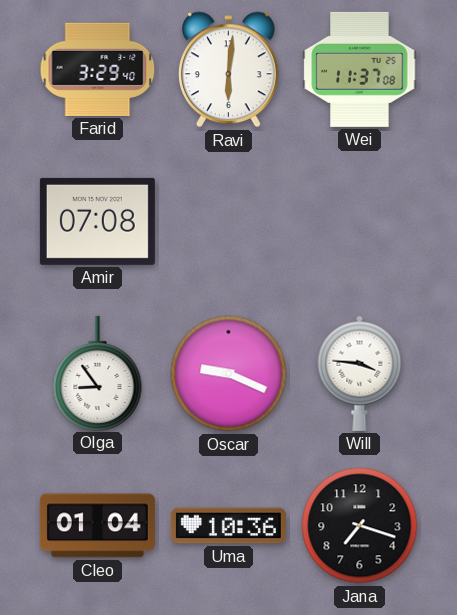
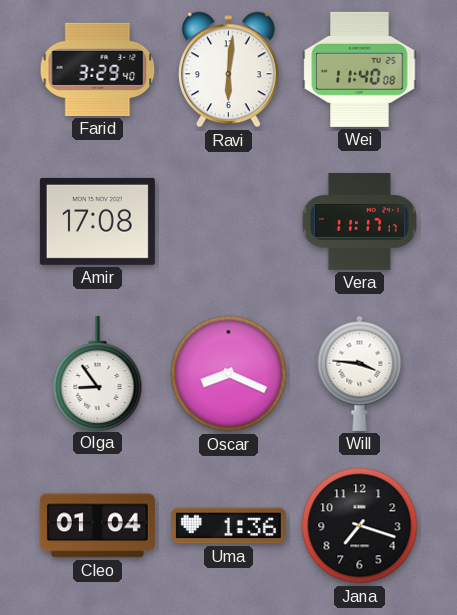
Wei: 11:37 -> 11:40
Amir: 07:08 -> 17:08
Vera: none -> 11:17
Oscar: 9:19 -> 8:19
Uma: 10:36 -> 1:36
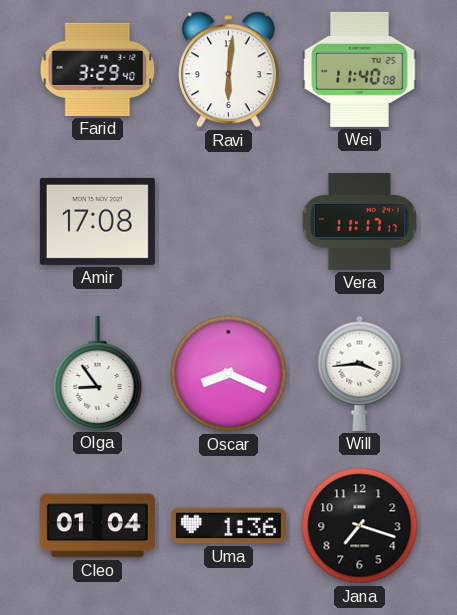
Will: 3:46 -> 3:44
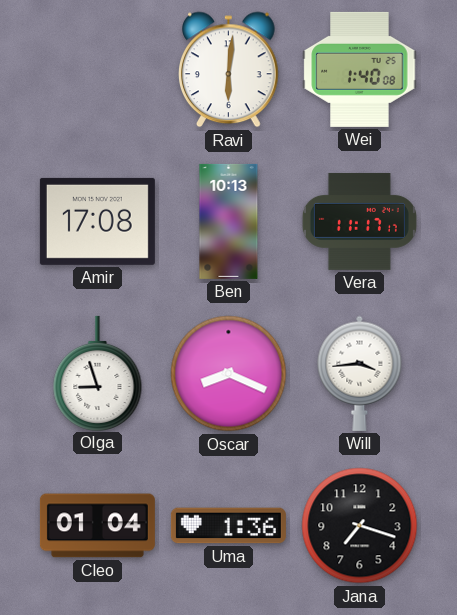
Farid: 3:29 -> none
Wei: 11:40 -> 1:40
Ben: none -> 10:13
Olga: 8:54 -> 8:57
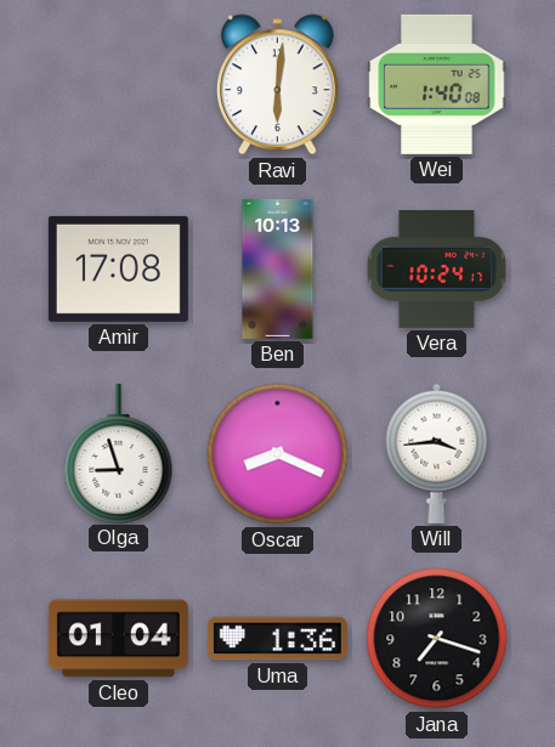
Vera: 11:17 -> 10:24
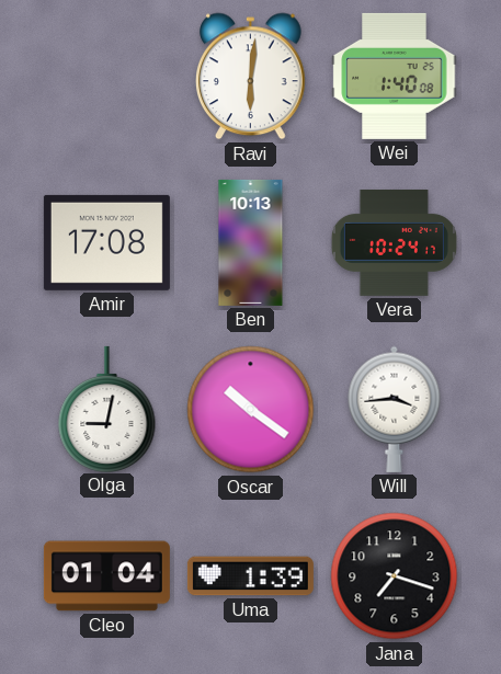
Olga: 8:57 -> 9:02
Oscar: 8:19 -> 10:21
Uma: 1:36 -> 1:39
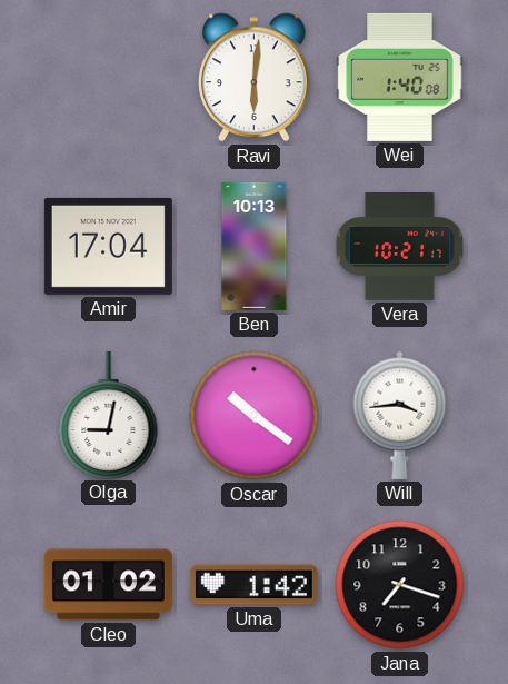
Amir: 17:08 -> 17:04
Vera: 10:24 -> 10:21
Cleo: 01:04 -> 01:02
Uma: 1:39 -> 1:42
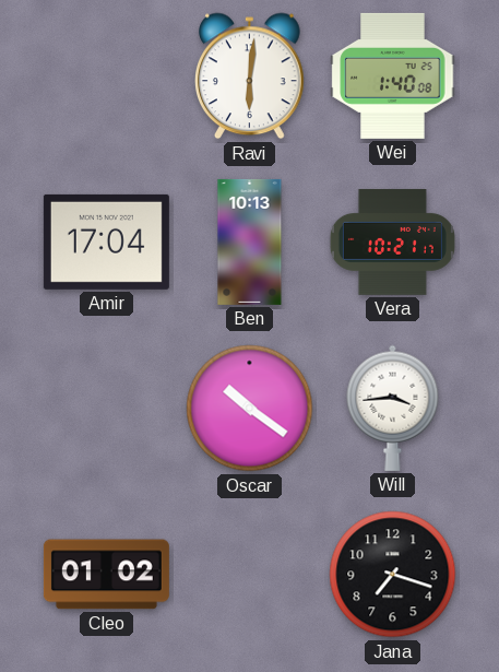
Olga: 9:02 -> none
Uma: 1:42 -> none
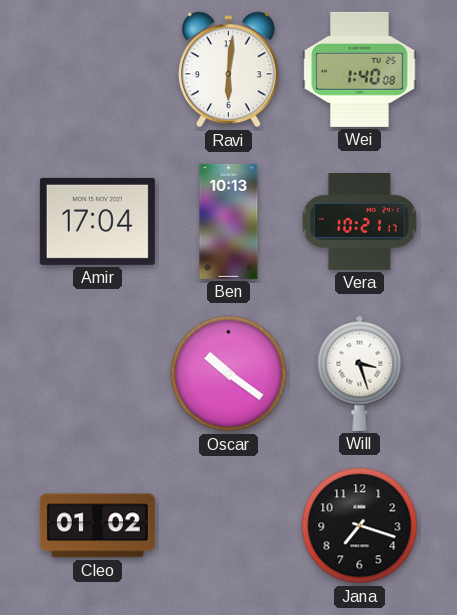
Will: 3:44 -> 3:27
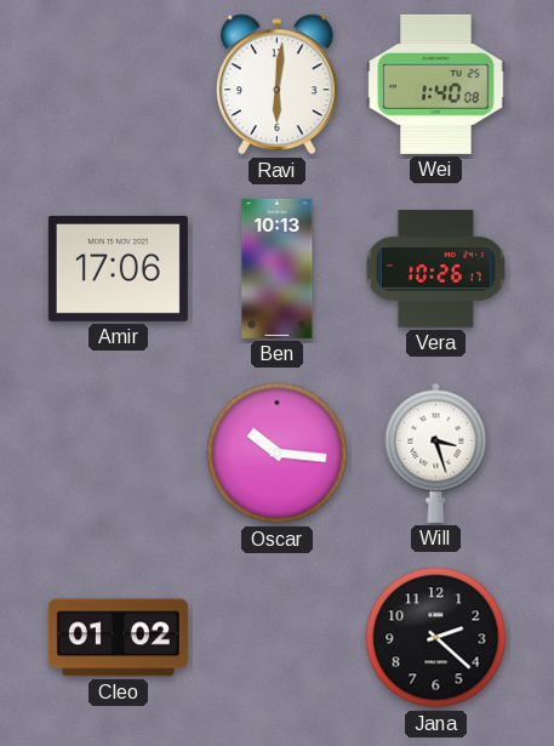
Amir: 17:04 -> 17:06
Vera: 10:21 -> 10:26
Oscar: 10:21 -> 10:16
Jana: 7:18 -> 2:22
